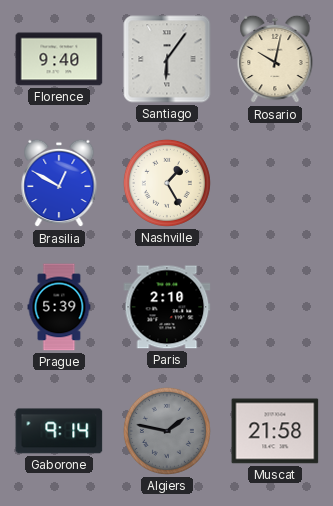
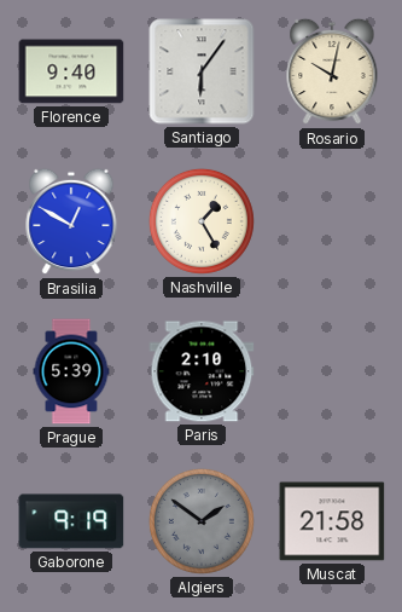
Gaborone: 9:14 -> 9:19
Algiers: 1:47 -> 1:51
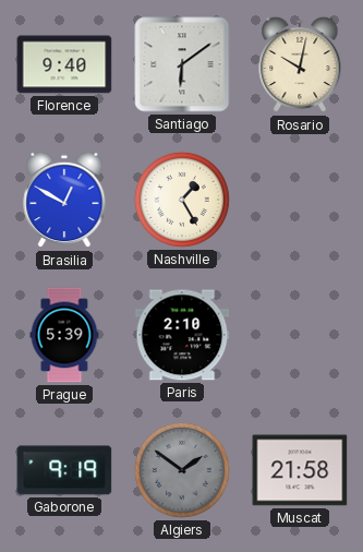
Santiago: 6:06 -> 6:09
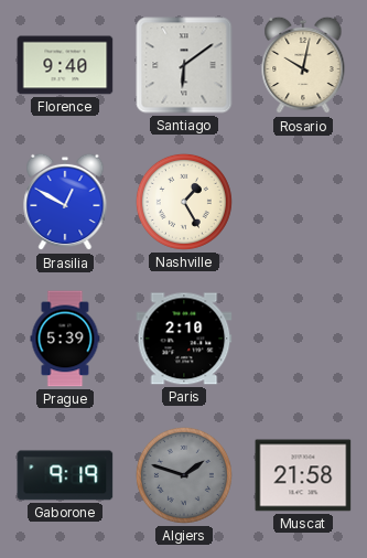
Algiers: 1:51 -> 1:48
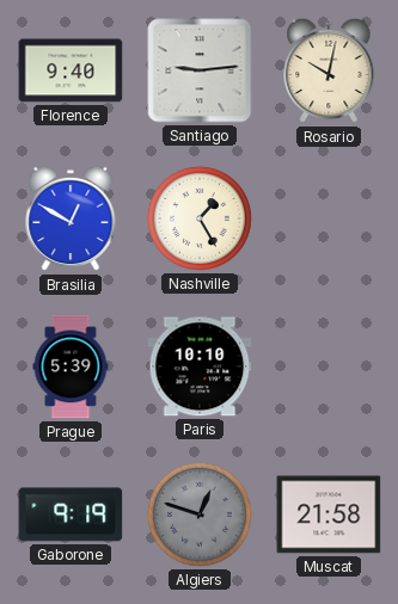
Santiago: 6:09 -> 9:14
Paris: 2:10 -> 10:10
Algiers: 1:48 -> 12:48
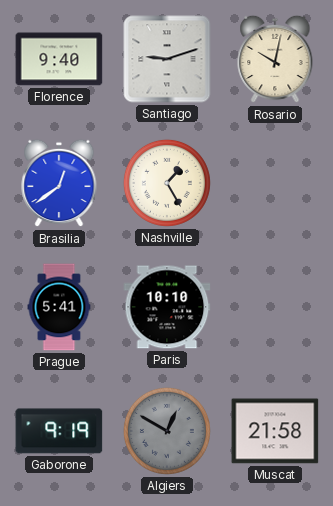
Santiago: 9:14 -> 9:12
Brasilia: 12:50 -> 12:39
Prague: 5:39 -> 5:41
Algiers: 12:48 -> 12:50
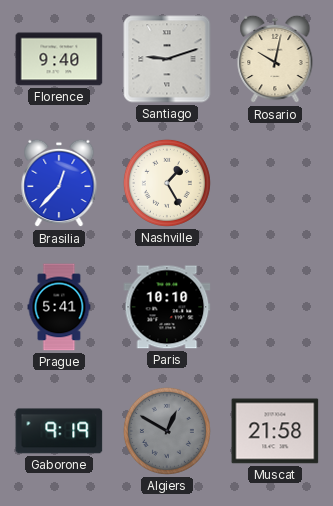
Brasilia: 12:39 -> 12:37
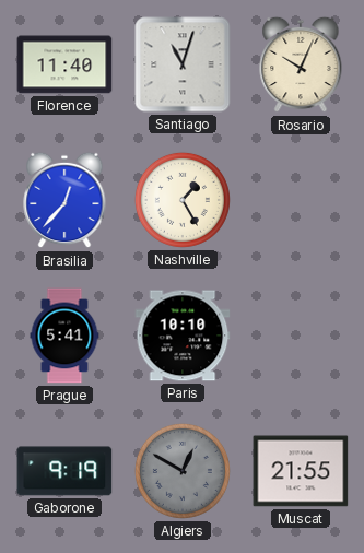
Florence: 9:40 -> 11:40
Santiago: 9:12 -> 11:03
Rosario: 10:02 -> 10:04
Muscat: 21:58 -> 21:55
